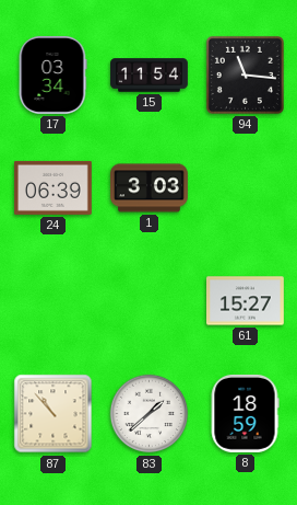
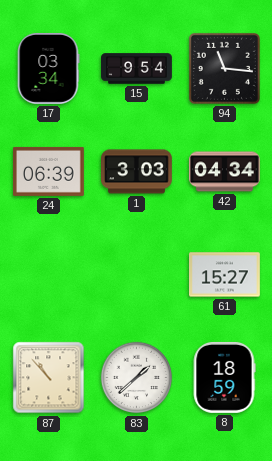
15: 11:54 -> 9:54
42: none -> 04:34
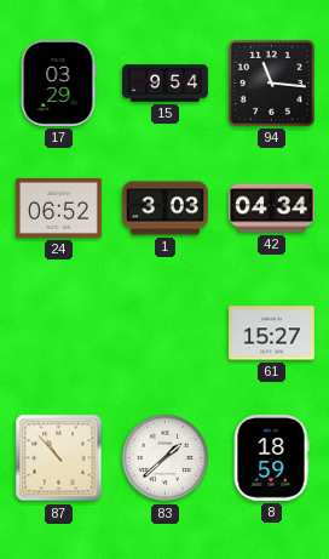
17: 03:34 -> 03:29
24: 06:39 -> 06:52
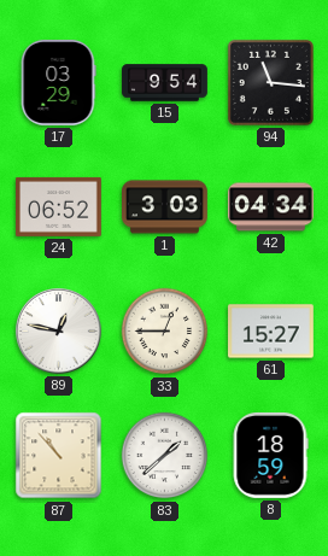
89: none -> 12:47
33: none -> 12:45
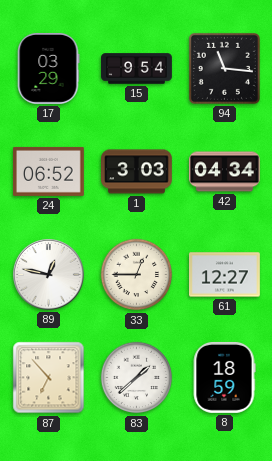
61: 15:27 -> 12:27
87: 10:53 -> 6:53
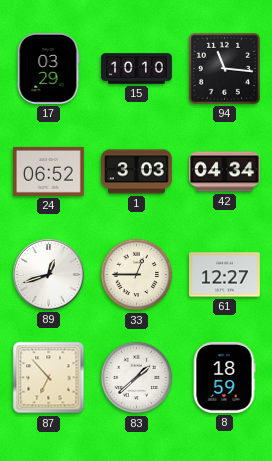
15: 9:54 -> 10:10
89: 12:47 -> 12:42
